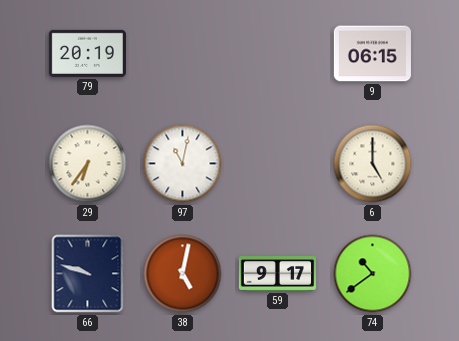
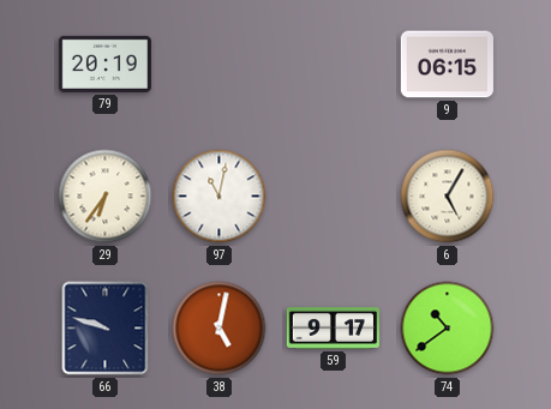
6: 5:00 -> 5:05
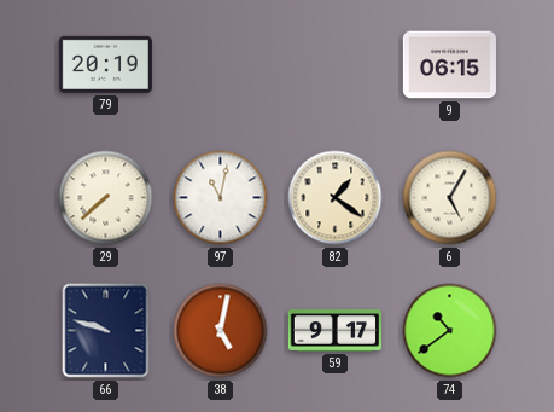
29: 6:36 -> 7:38
82: none -> 1:21
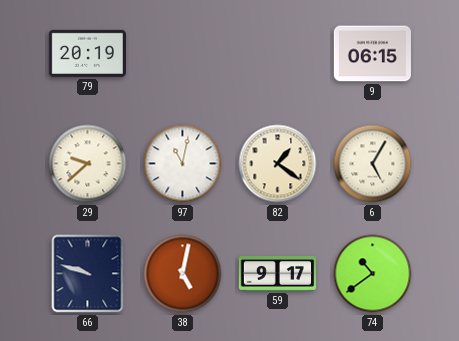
29: 7:38 -> 9:38
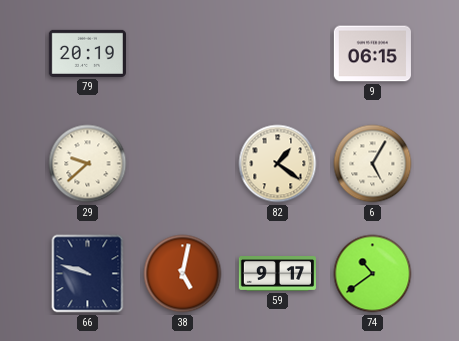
97: 11:02 -> none
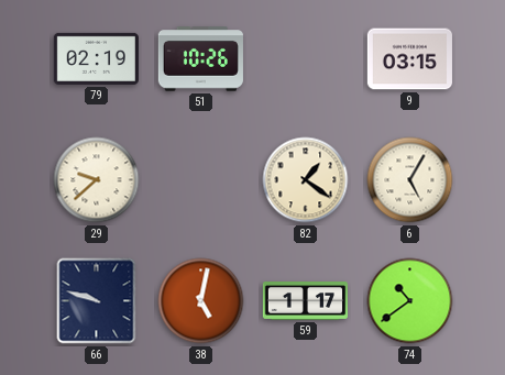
79: 20:19 -> 02:19
51: none -> 10:26
9: 06:15 -> 03:15
59: 9:17 -> 1:17
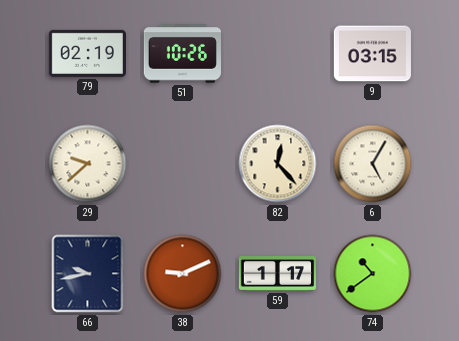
82: 1:21 -> 12:23
66: 9:48 -> 9:43
38: 5:02 -> 9:11
